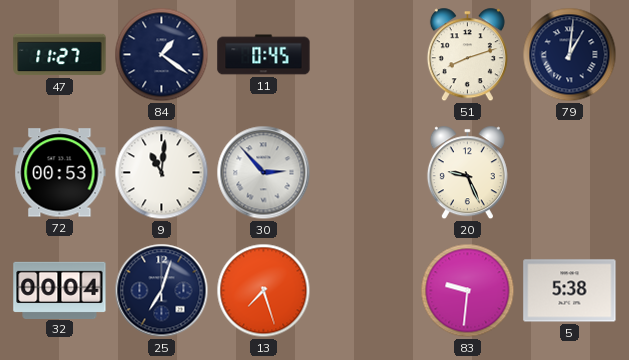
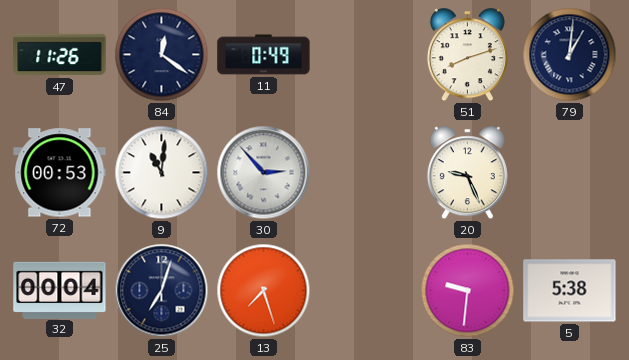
47: 11:27 -> 11:26
84: 1:21 -> 12:21
11: 0:45 -> 0:49
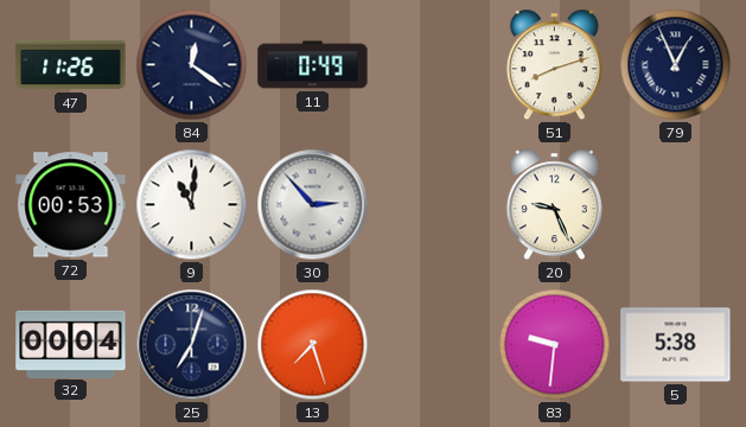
79: 1:01 -> 12:56
